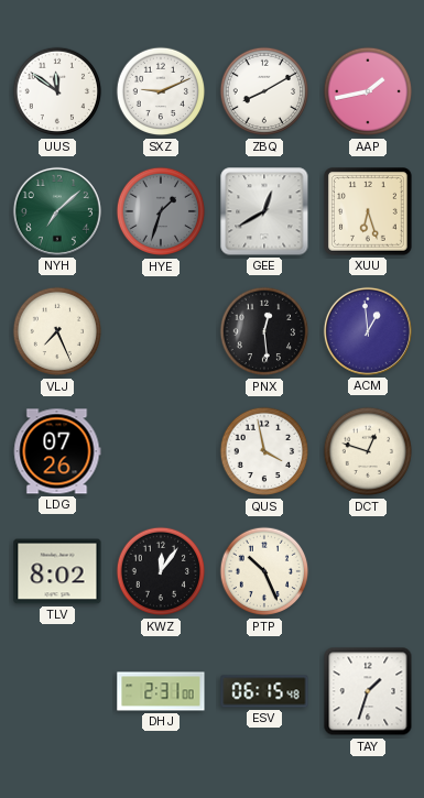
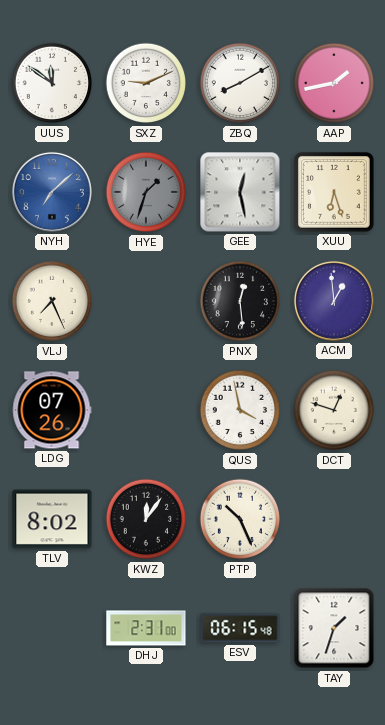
NYH dial: green -> blue
GEE: 12:40 -> 12:28
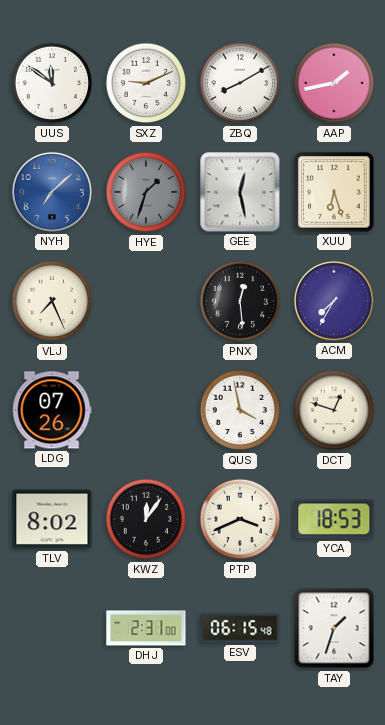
ACM: 12:59 -> 7:35
PTP: 10:26 -> 3:41
YCA: none -> 18:53
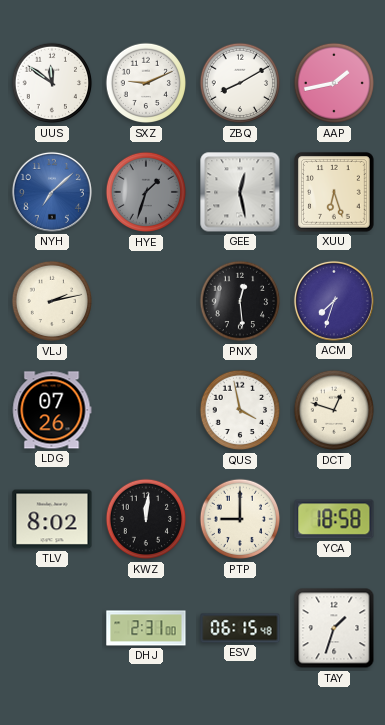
VLJ: 7:26 -> 2:13
ACM: 7:35 -> 7:33
KWZ: 12:06 -> 12:01
PTP: 3:41 -> 9:00
YCA: 18:53 -> 18:58
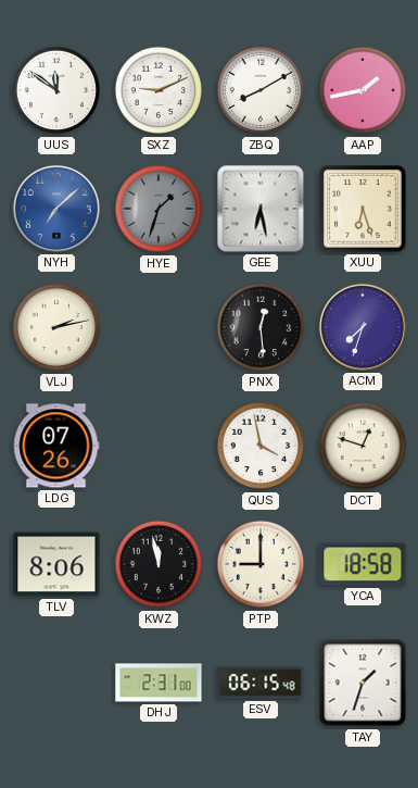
GEE: 12:28 -> 6:28
TLV: 8:02 -> 8:06
KWZ: 12:01 -> 11:58
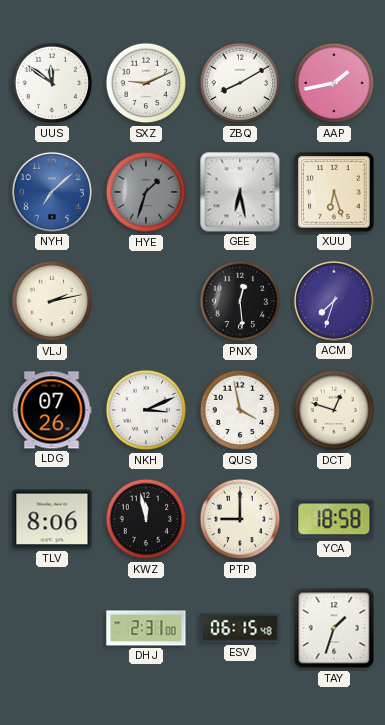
NKH: none -> 3:11
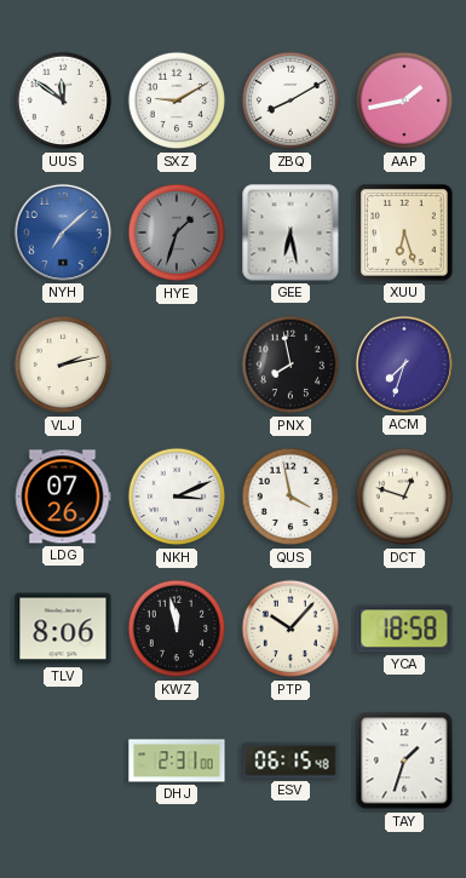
SXZ: 9:11 -> 9:10
PNX: 12:29 -> 7:58
PTP: 9:00 -> 10:07
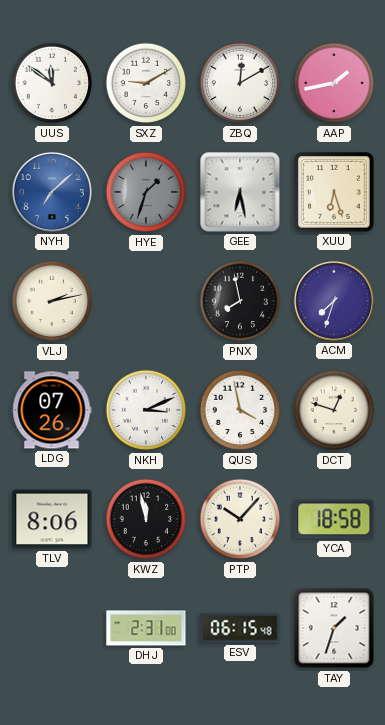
ZBQ: 8:10 -> 12:10
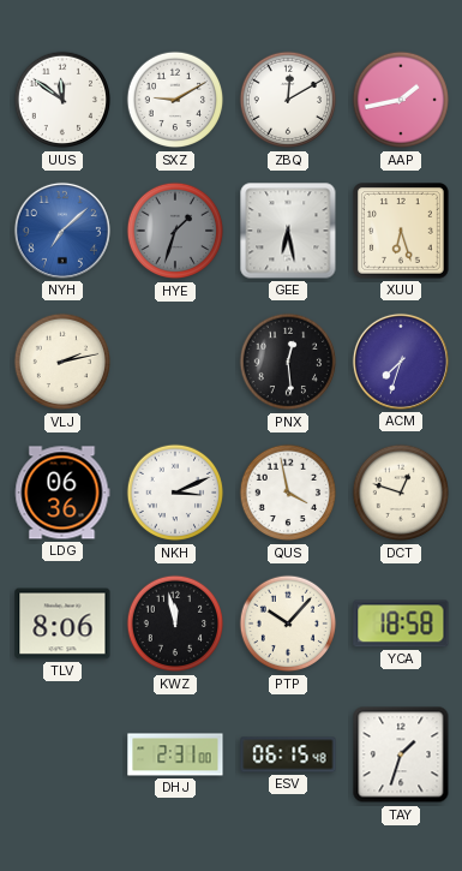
PNX: 7:58 -> 12:29
LDG: 07:26 -> 06:36
